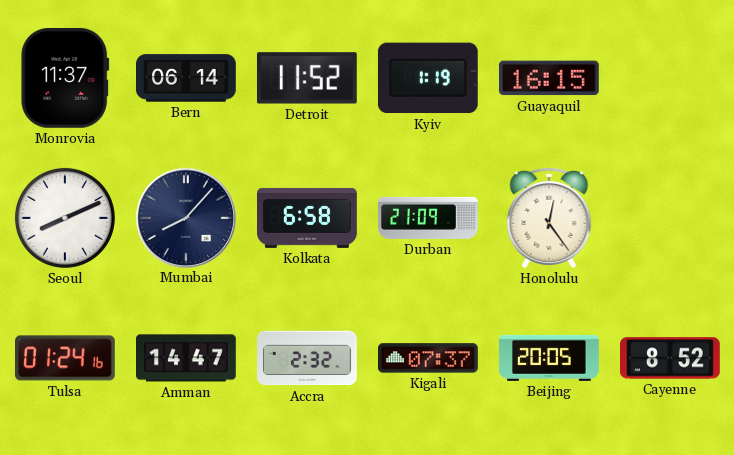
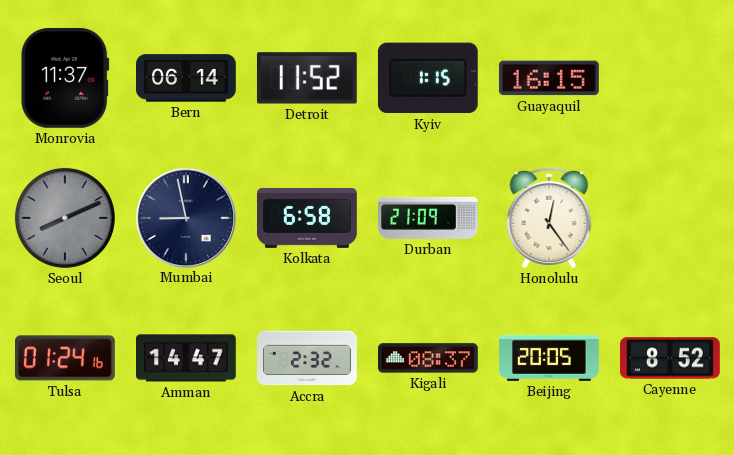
Kyiv: 1:19 -> 1:15
Seoul dial: white -> grey
Mumbai: 8:07 -> 8:58
Kigali: 07:37 -> 08:37
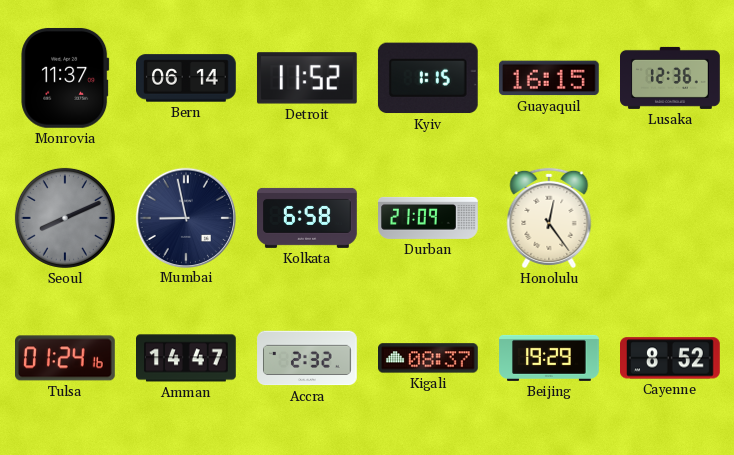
Lusaka: none -> 12:36
Beijing: 20:05 -> 19:29
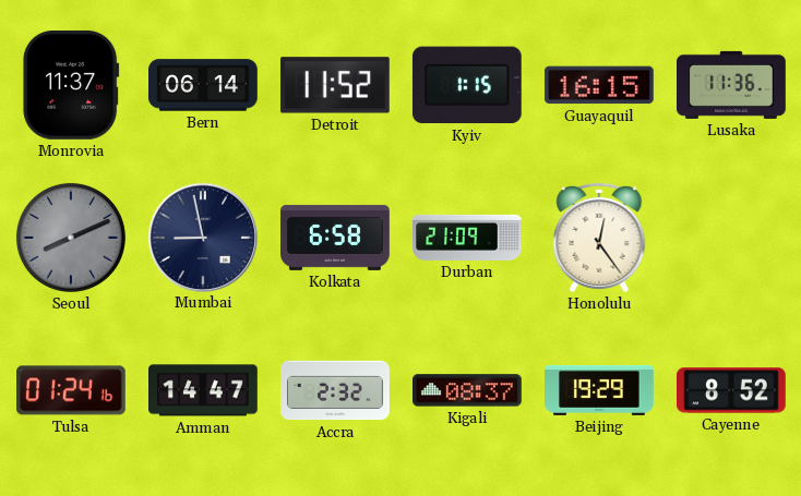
Lusaka: 12:36 -> 11:36
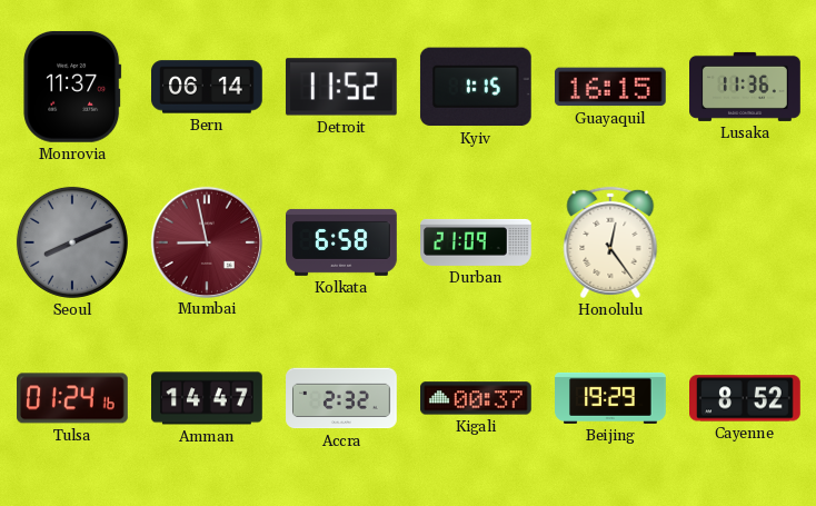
Mumbai dial: navy -> burgundy
Kigali: 08:37 -> 00:37
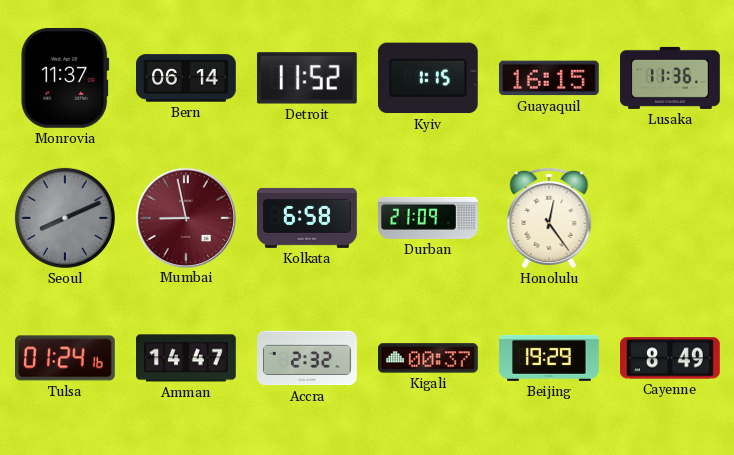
Cayenne: 8:52 -> 8:49
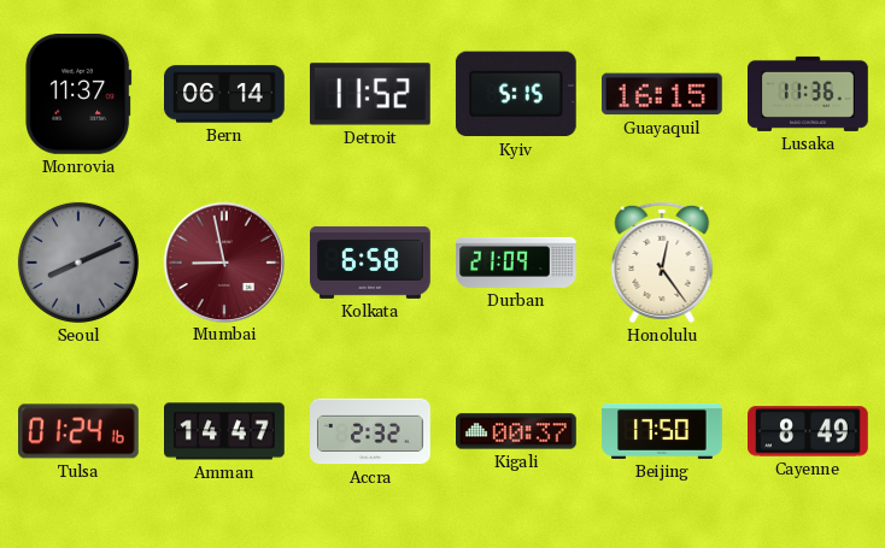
Kyiv: 1:15 -> 5:15
Beijing: 19:29 -> 17:50
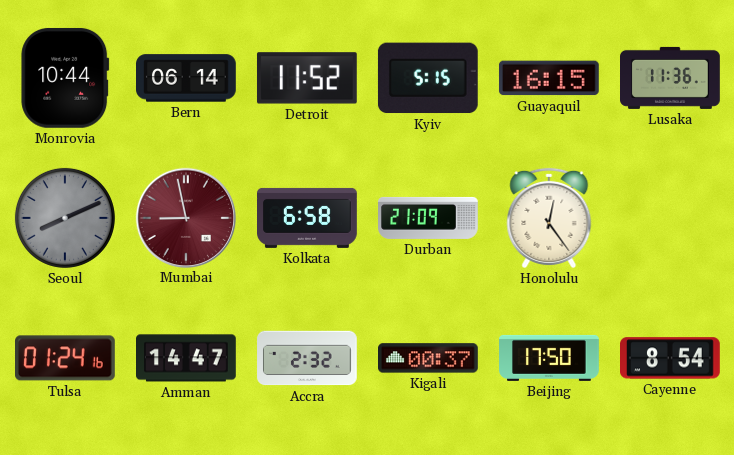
Monrovia: 11:37 -> 10:44
Cayenne: 8:49 -> 8:54
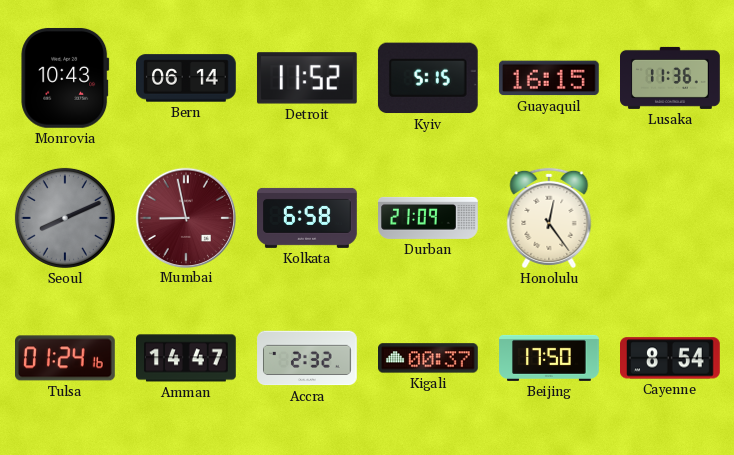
Monrovia: 10:44 -> 10:43
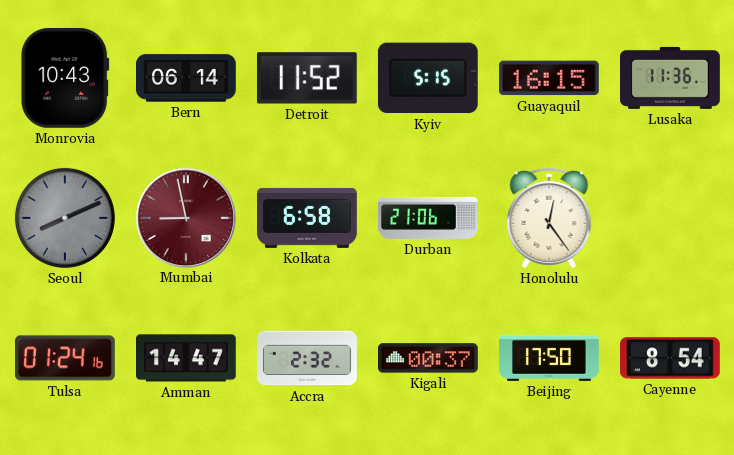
Durban: 21:09 -> 21:06
